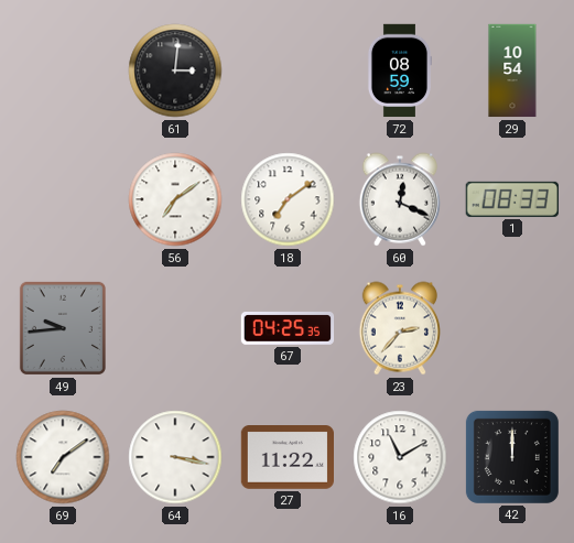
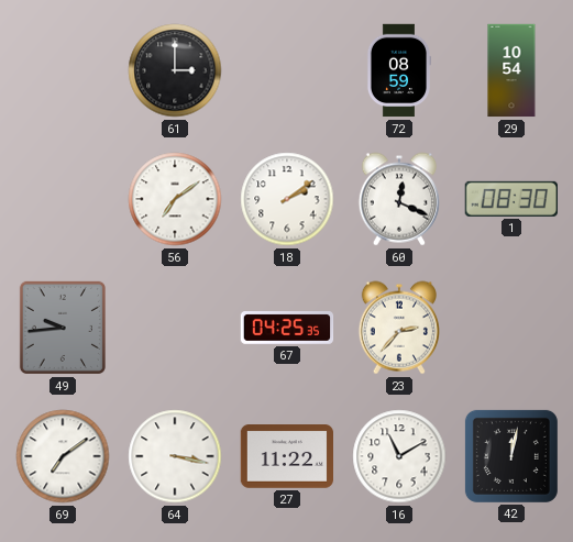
61: 3:01 -> 3:00
18: 7:09 -> 2:09
1: 08:33 -> 08:30
42: 12:00 -> 12:02
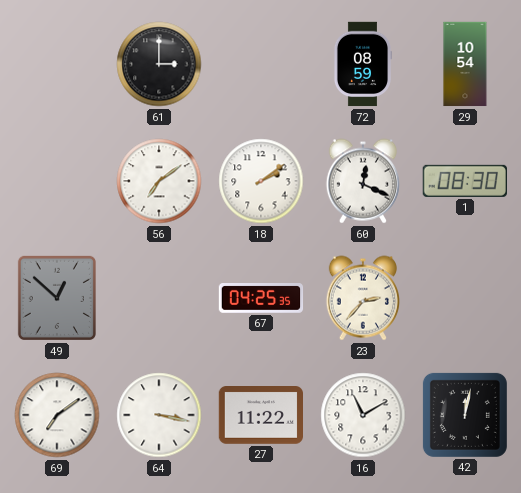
49: 9:44 -> 12:52
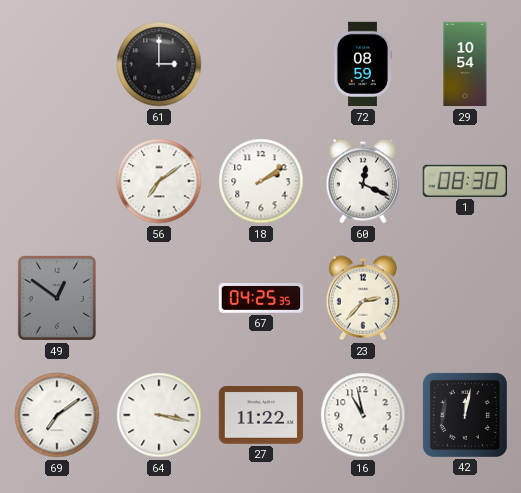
49: 12:52 -> 12:51
16: 11:10 -> 10:58
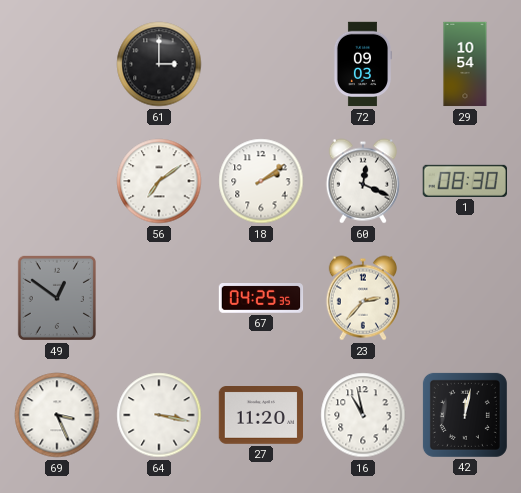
72: 08:59 -> 09:03
69: 7:09 -> 3:26
27: 11:22 -> 11:20
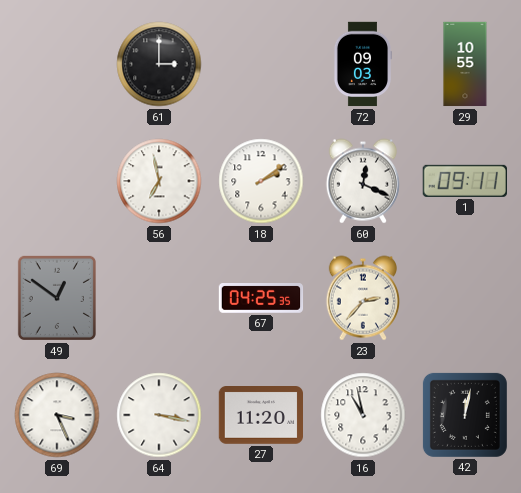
29: 10:54 -> 10:55
56: 7:09 -> 6:58
1: 08:30 -> 09:11
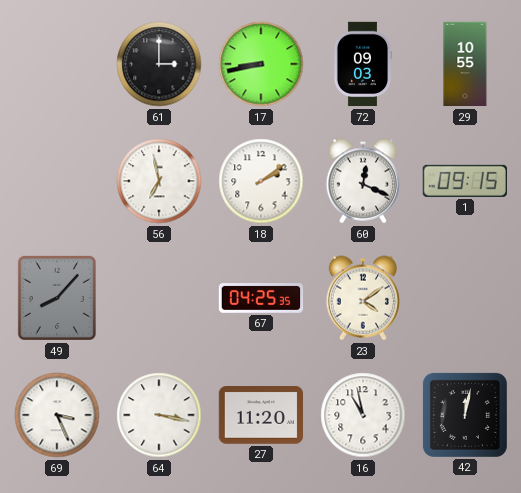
17: none -> 8:43
1: 09:11 -> 09:15
49: 12:51 -> 8:07
23: 2:37 -> 4:09
